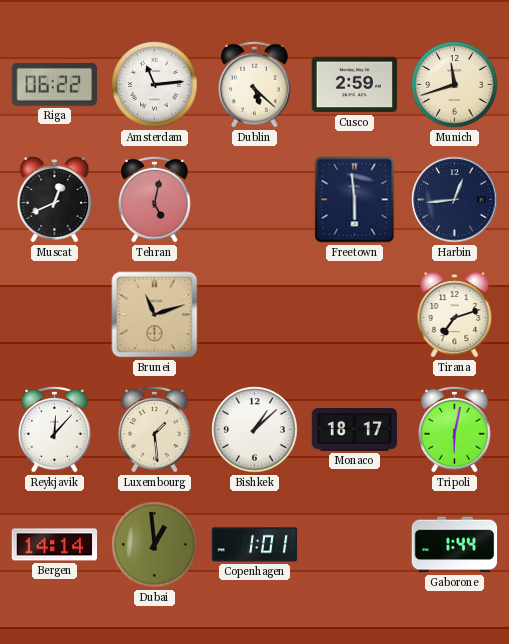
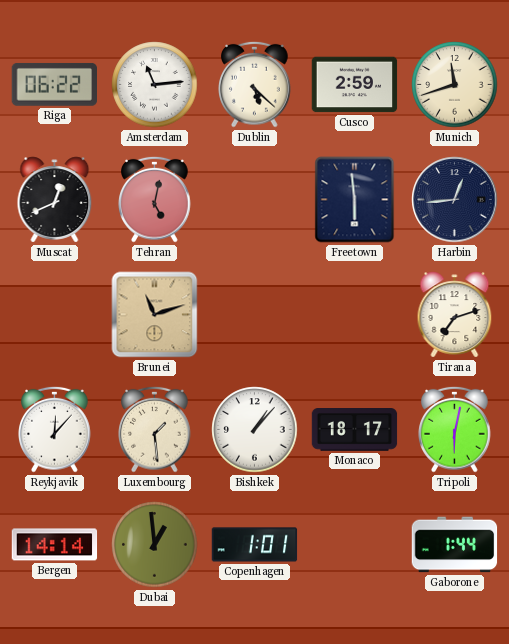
Bishkek: 1:08 -> 1:07
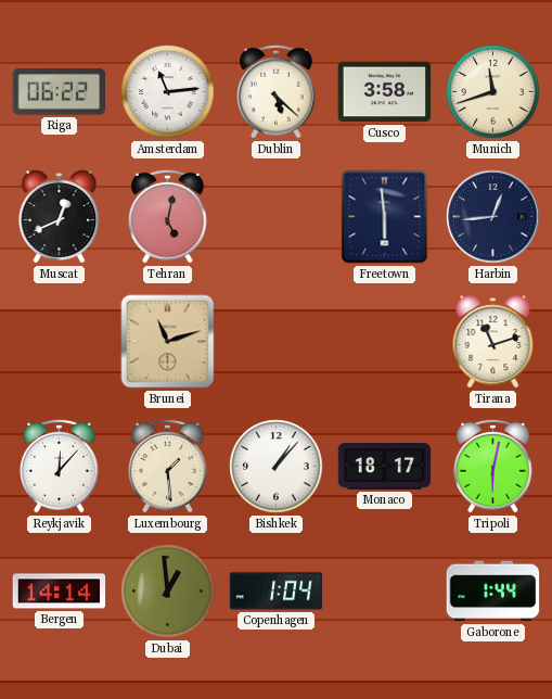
Cusco: 2:59 -> 3:58
Tirana: 7:12 -> 11:12
Copenhagen: 1:01 -> 1:04
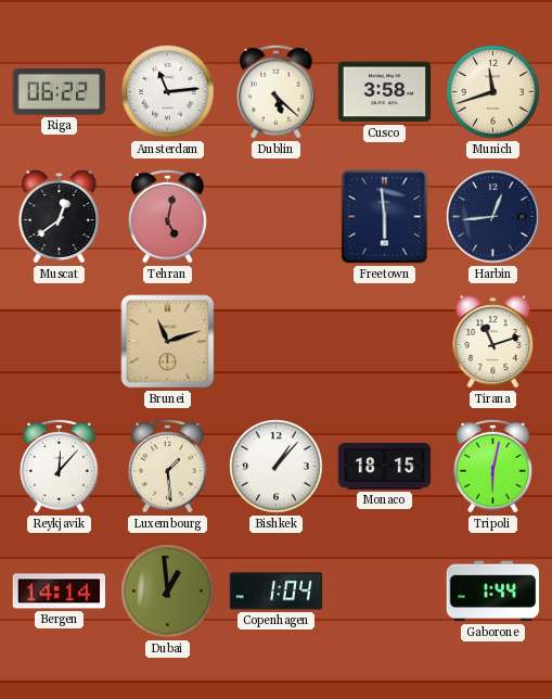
Muscat: 12:41 -> 12:39
Monaco: 18:17 -> 18:15
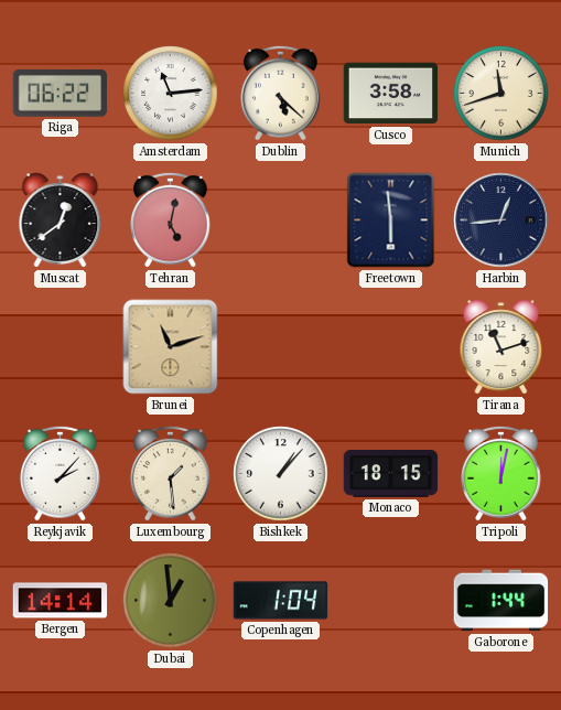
Reykjavik: 12:07 -> 2:07
Tripoli: 6:02 -> 12:02
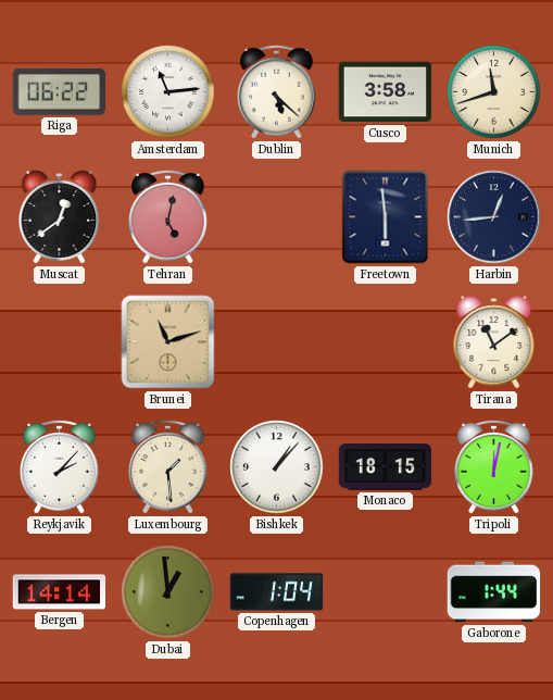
Tirana: 11:12 -> 11:09
